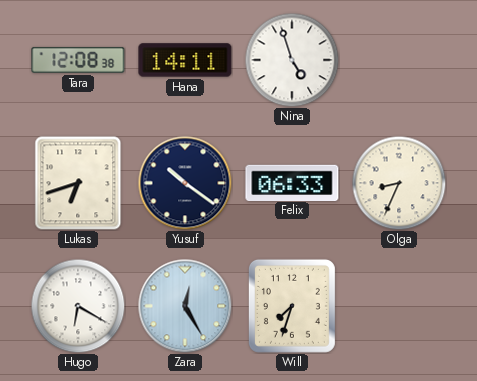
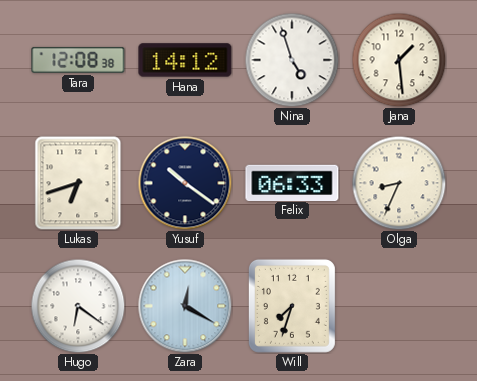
Hana: 14:11 -> 14:12
Jana: none -> 1:29
Hugo: 6:20 -> 6:21
Zara: 12:25 -> 12:20
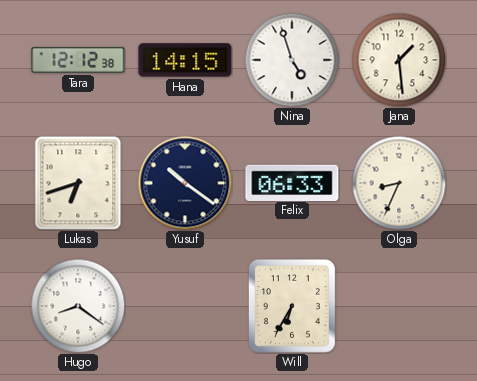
Tara: 12:08 -> 12:12
Hana: 14:12 -> 14:15
Hugo: 6:21 -> 8:21
Zara: 12:20 -> none
Will: 7:33 -> 6:35
